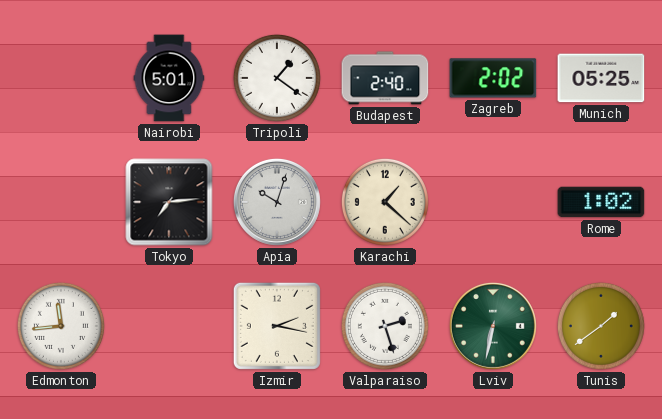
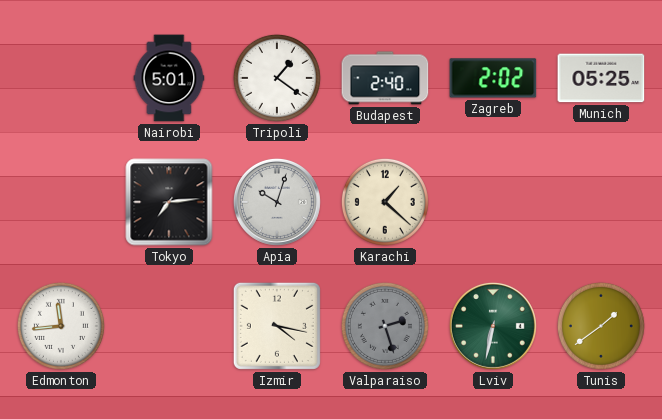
Rome: 1:02 -> none
Izmir: 2:17 -> 4:17
Valparaiso dial: white -> grey
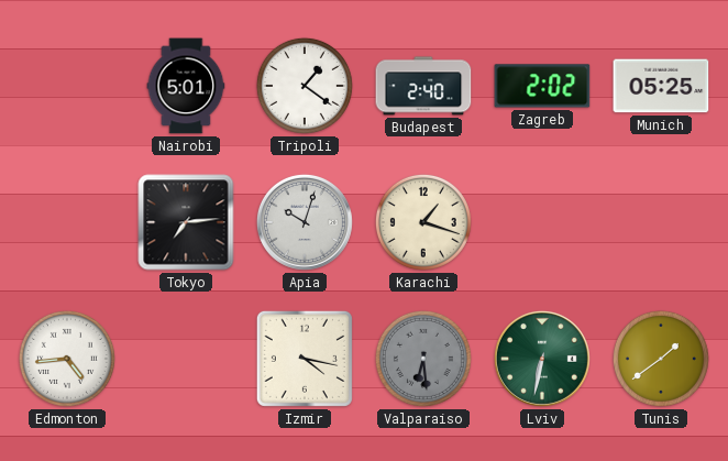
Karachi: 1:22 -> 1:18
Edmonton: 11:44 -> 4:44
Valparaiso: 2:27 -> 6:29
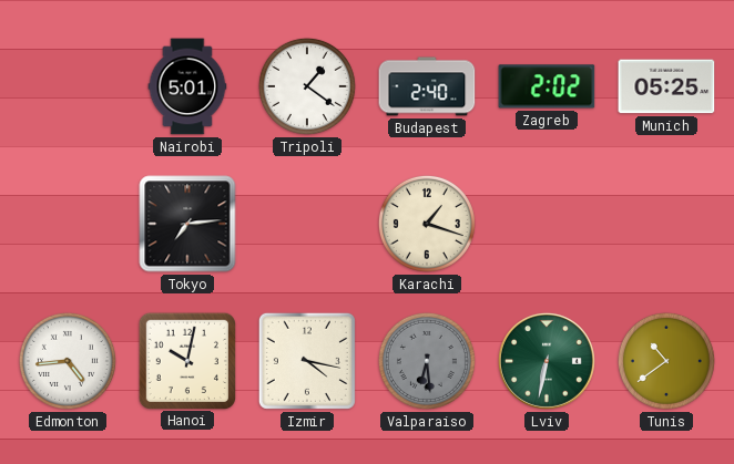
Apia: 10:03 -> none
Hanoi: none -> 10:02
Tunis: 1:39 -> 10:39
